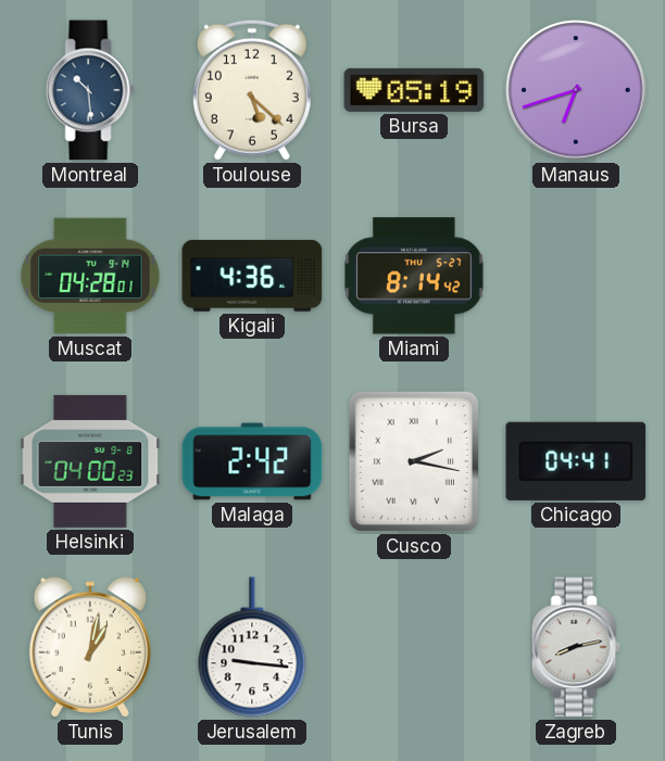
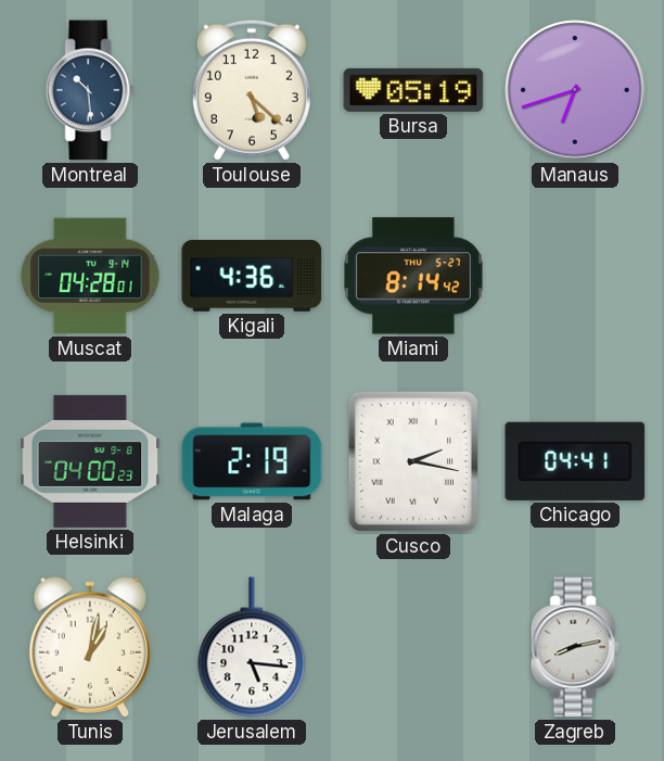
Malaga: 2:42 -> 2:19
Jerusalem: 9:16 -> 5:16
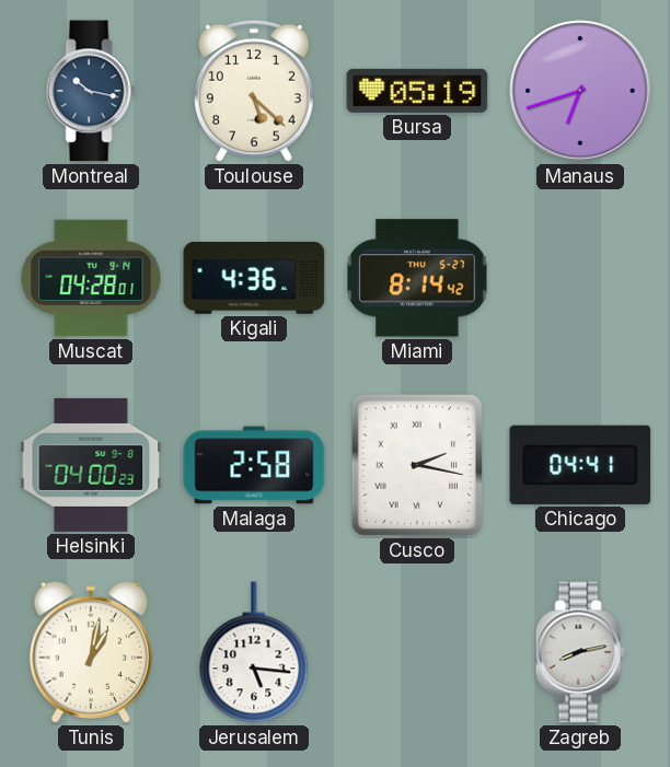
Montreal: 10:29 -> 10:17
Malaga: 2:19 -> 2:58
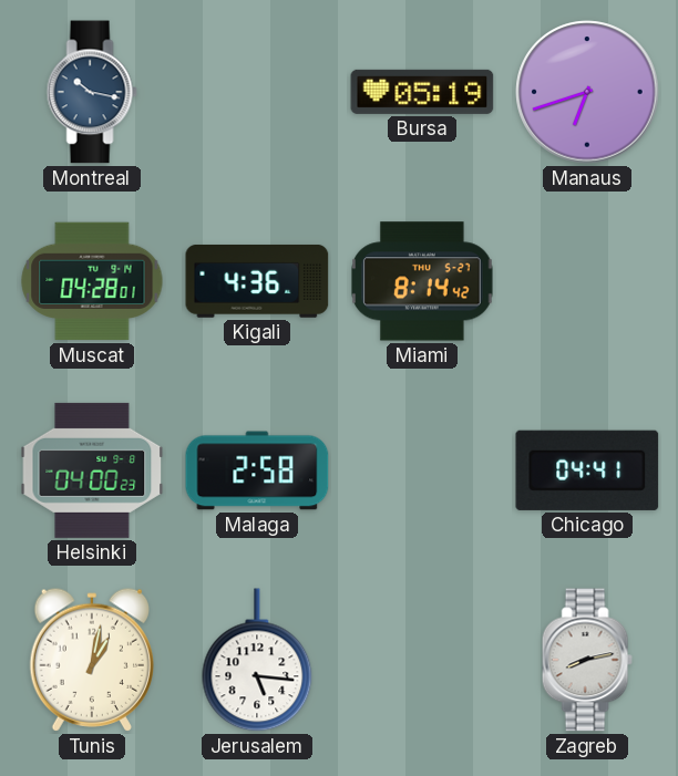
Toulouse: 5:22 -> none
Cusco: 2:17 -> none
